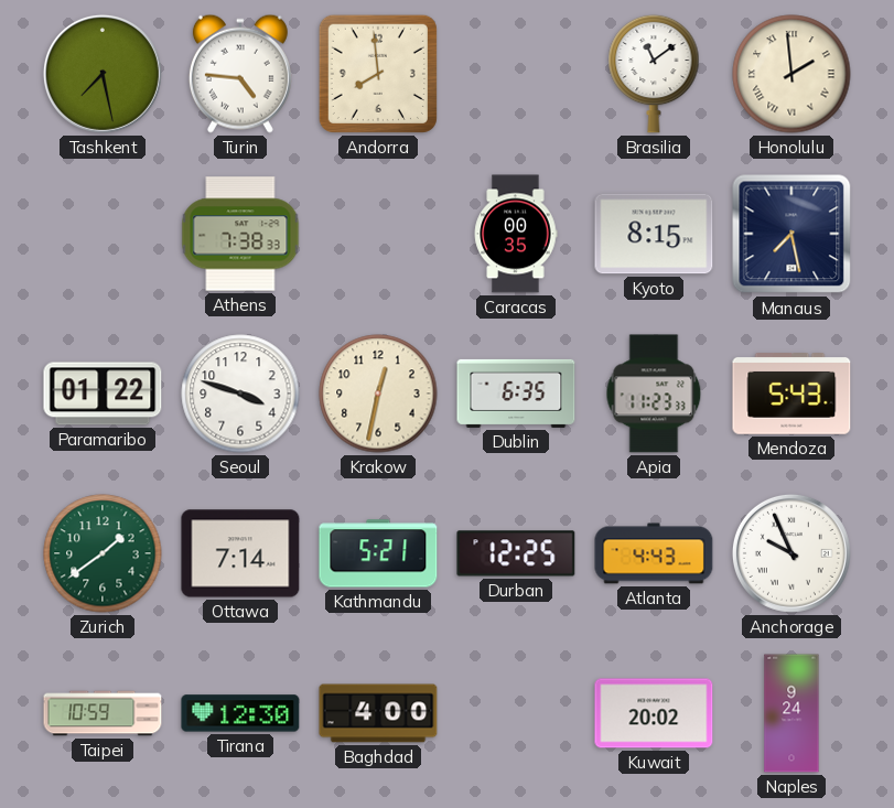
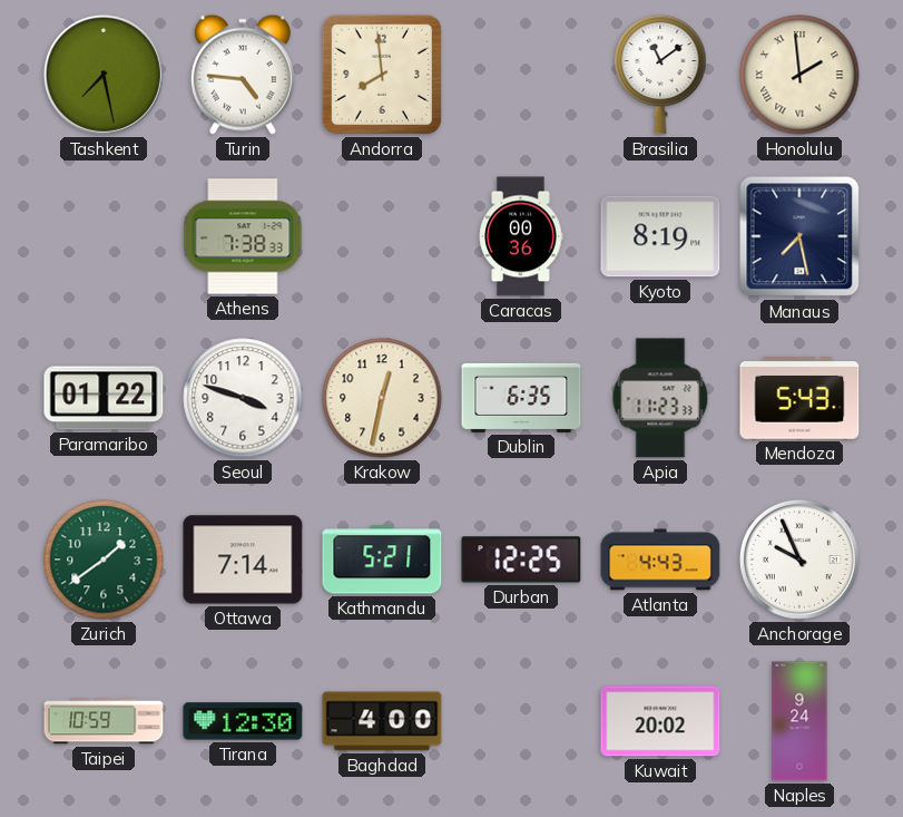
Caracas: 00:35 -> 00:36
Kyoto: 8:15 -> 8:19
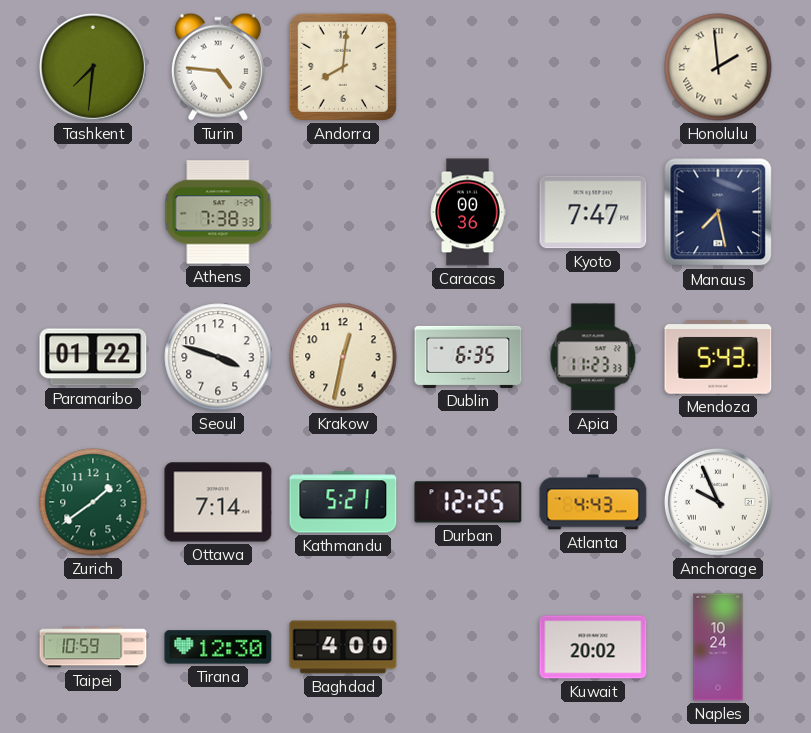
Tashkent: 7:28 -> 7:31
Andorra: 7:59 -> 8:01
Brasilia: 11:09 -> none
Kyoto: 8:19 -> 7:47
Naples: 9:24 -> 10:24
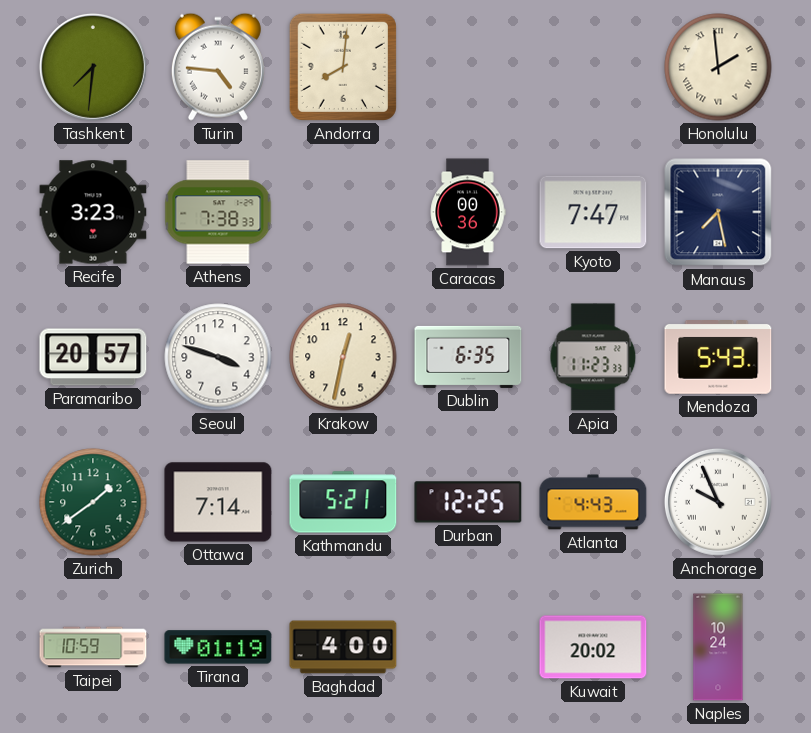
Recife: none -> 3:23
Paramaribo: 01:22 -> 20:57
Tirana: 12:30 -> 01:19
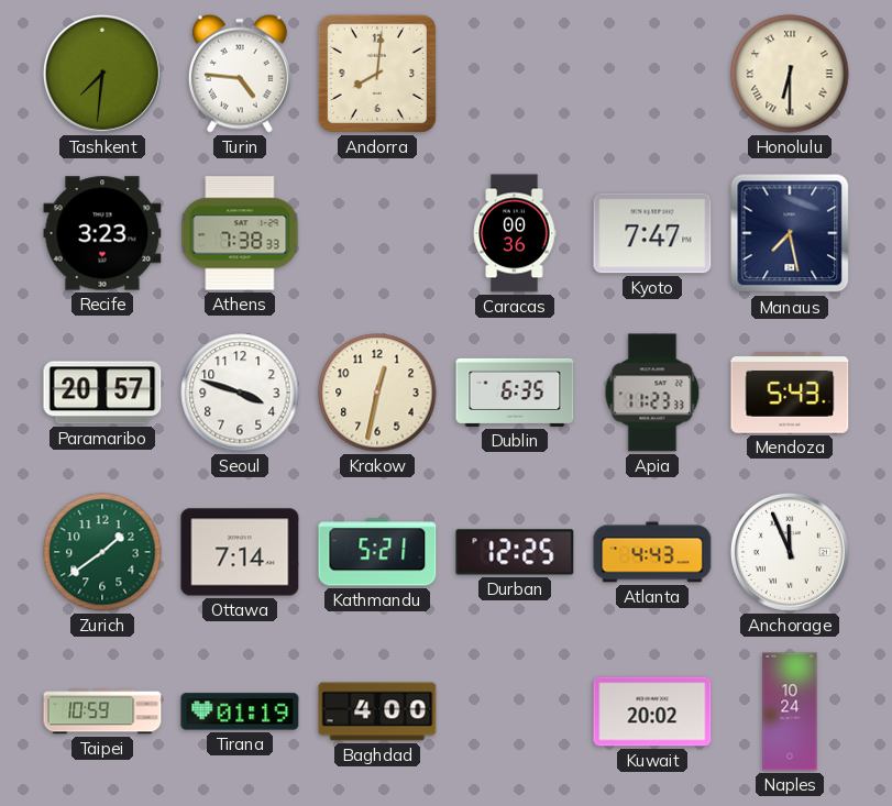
Honolulu: 1:59 -> 6:30
Anchorage: 9:56 -> 11:56
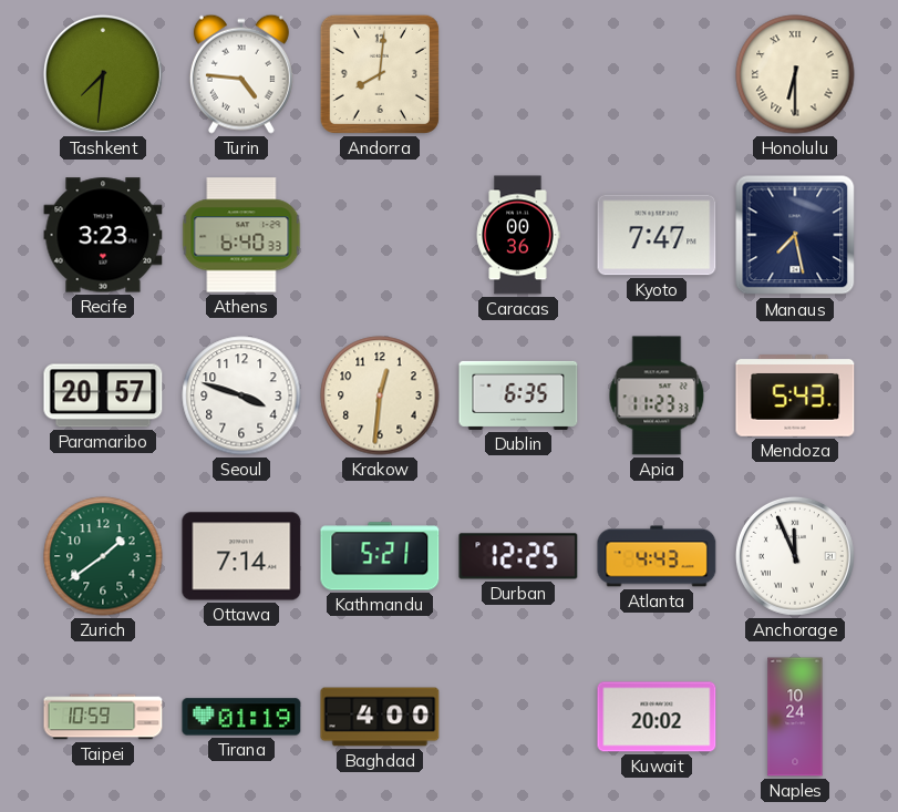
Athens: 7:38 -> 6:40
Krakow: 12:32 -> 12:31
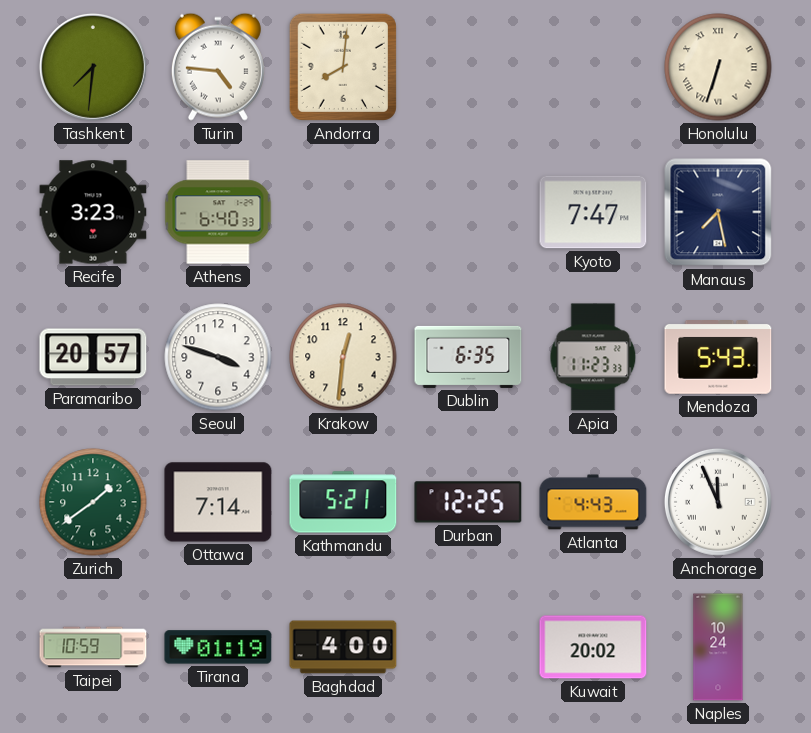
Honolulu: 6:30 -> 6:33
Caracas: 00:36 -> none
